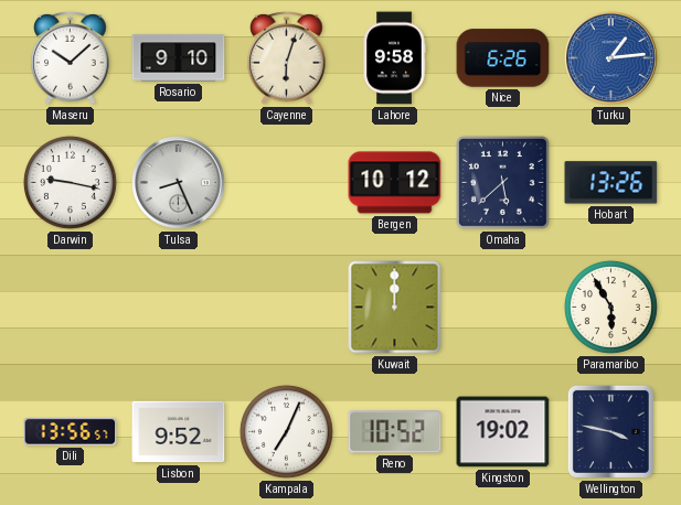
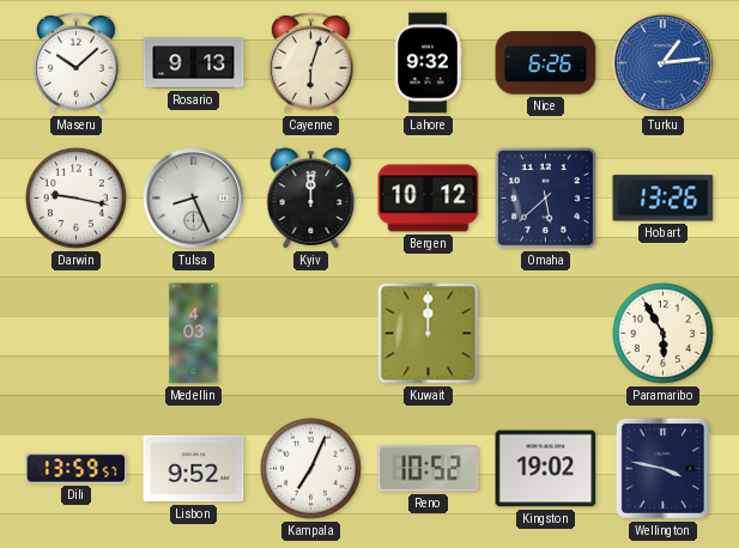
Rosario: 9:10 -> 9:13
Lahore: 9:58 -> 9:32
Kyiv: none -> 12:00
Medellin: none -> 4:03
Dili: 13:56 -> 13:59
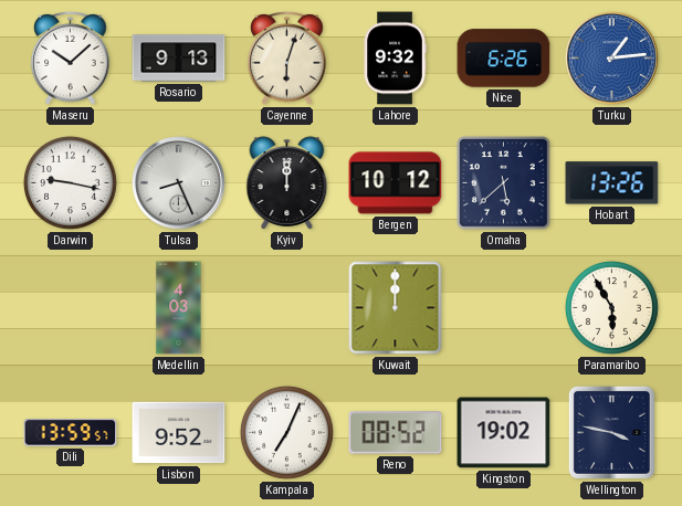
Reno: 10:52 -> 08:52
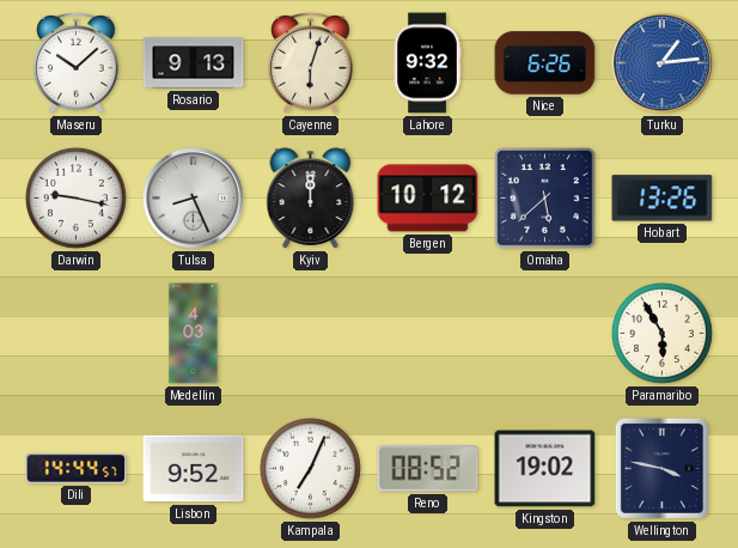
Kuwait: 12:00 -> none
Dili: 13:59 -> 14:44
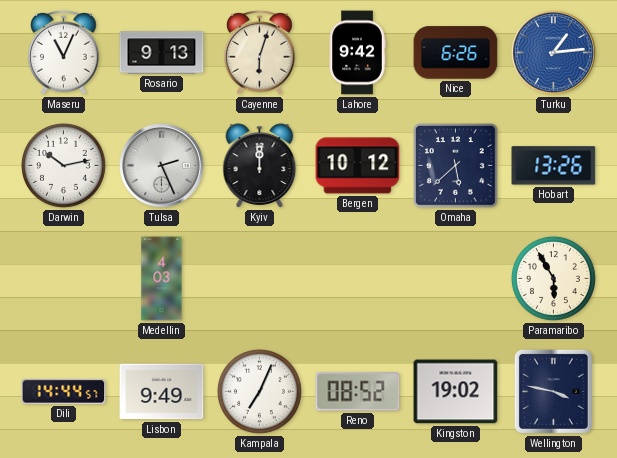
Maseru: 10:08 -> 11:04
Lahore: 9:32 -> 9:42
Darwin: 9:17 -> 10:13
Tulsa: 8:26 -> 2:26
Lisbon: 9:52 -> 9:49
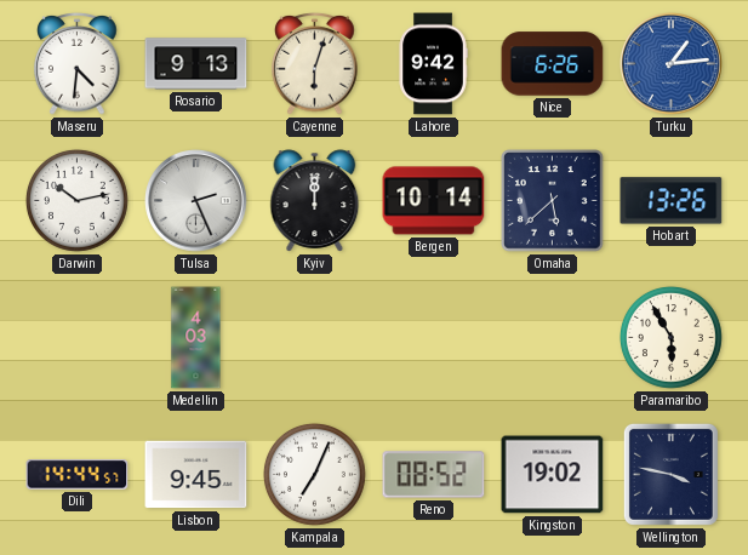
Maseru: 11:04 -> 4:31
Bergen: 10:12 -> 10:14
Lisbon: 9:49 -> 9:45
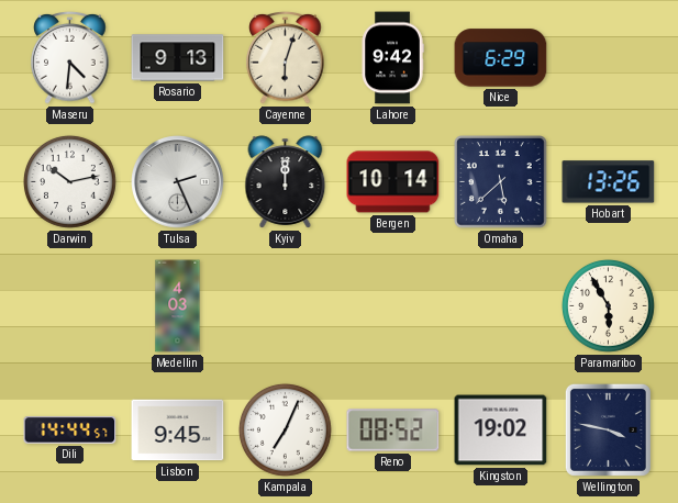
Nice: 6:26 -> 6:29
Turku: 1:14 -> none
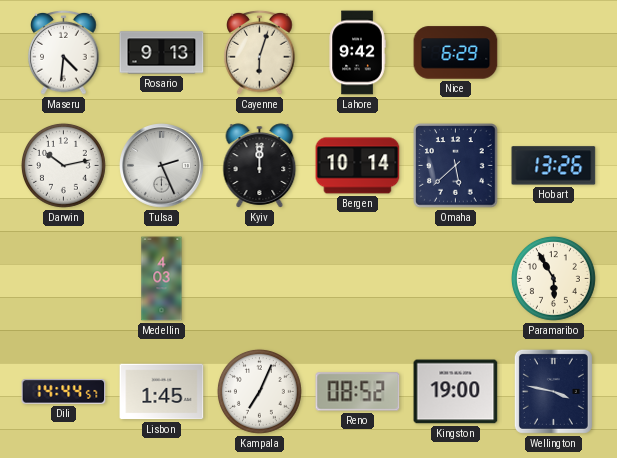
Lisbon: 9:45 -> 1:45
Kingston: 19:02 -> 19:00
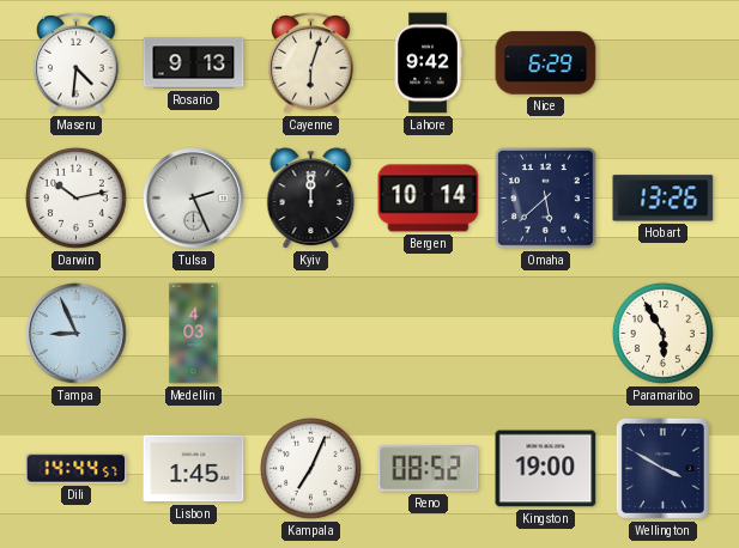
Tampa: none -> 8:56
Wellington: 3:47 -> 3:50
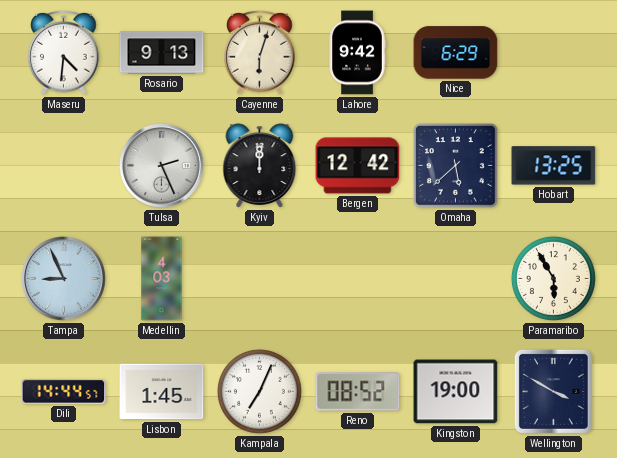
Darwin: 10:13 -> none
Bergen: 10:14 -> 12:42
Hobart: 13:26 -> 13:25
